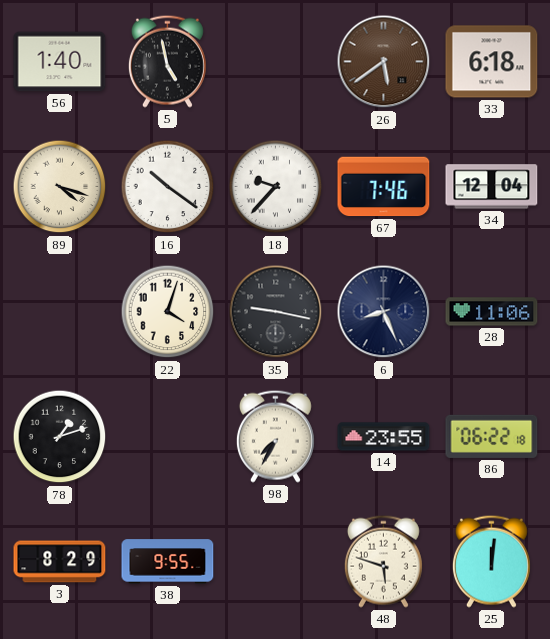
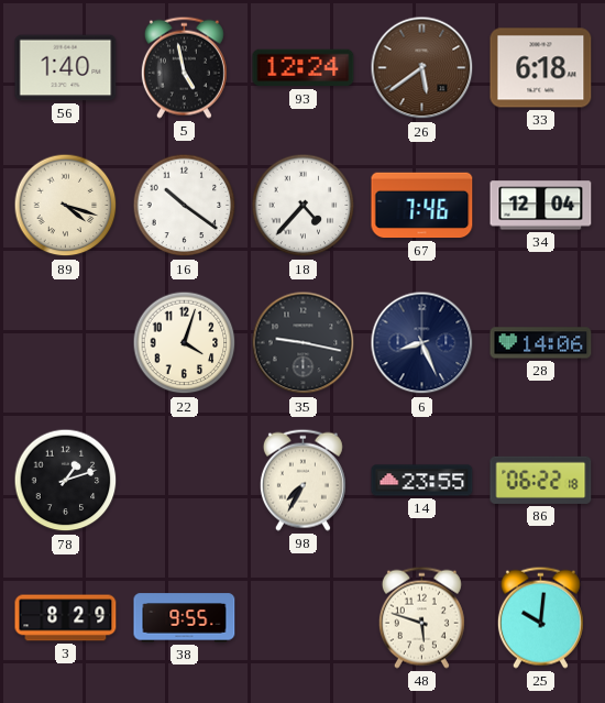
93: none -> 12:24
18: 9:37 -> 4:37
28: 11:06 -> 14:06
25: 12:01 -> 10:01
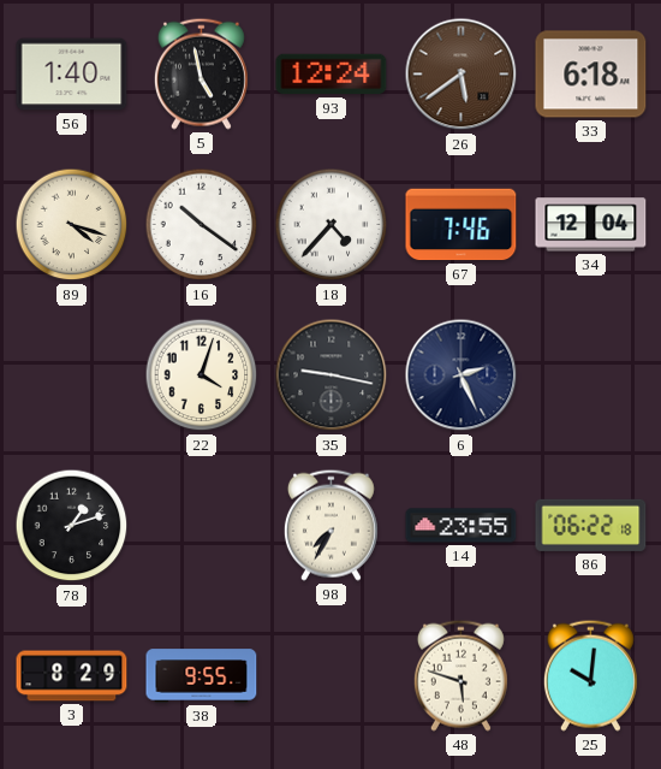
6: 8:26 -> 2:26
28: 14:06 -> none
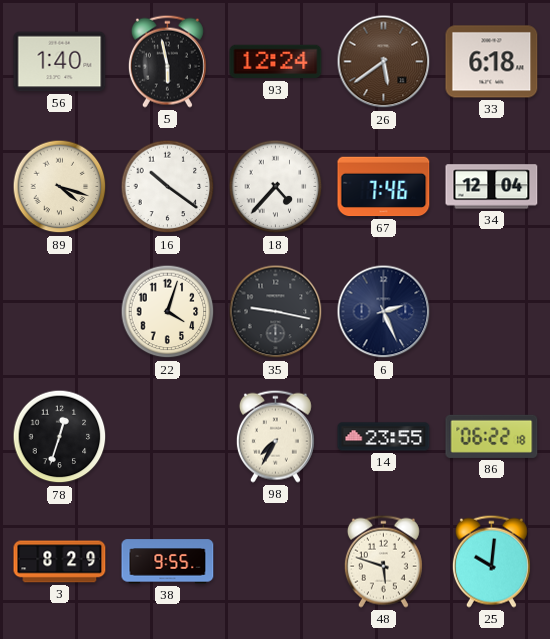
5: 4:58 -> 5:58
78: 1:12 -> 12:33
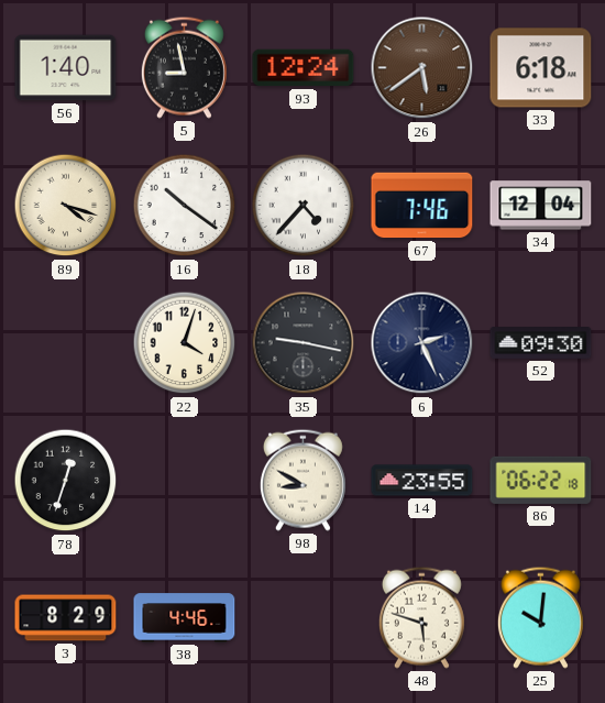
5: 5:58 -> 8:58
52: none -> 09:30
98: 7:35 -> 8:50
38: 9:55 -> 4:46
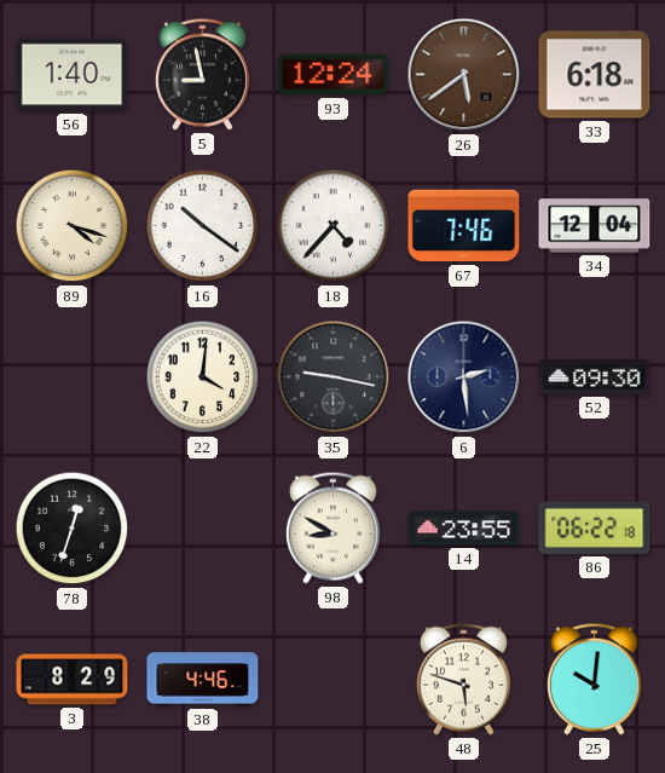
22: 4:03 -> 4:01
6: 2:26 -> 2:29
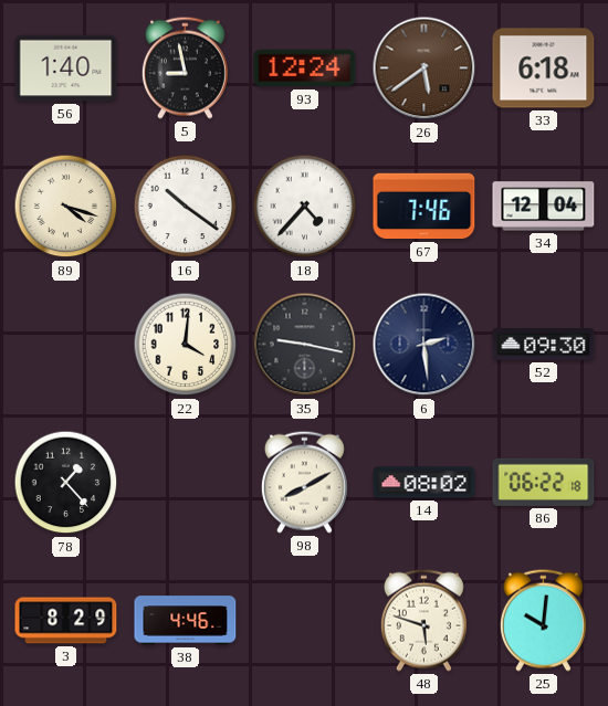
78: 12:33 -> 1:23
98: 8:50 -> 8:10
14: 23:55 -> 08:02
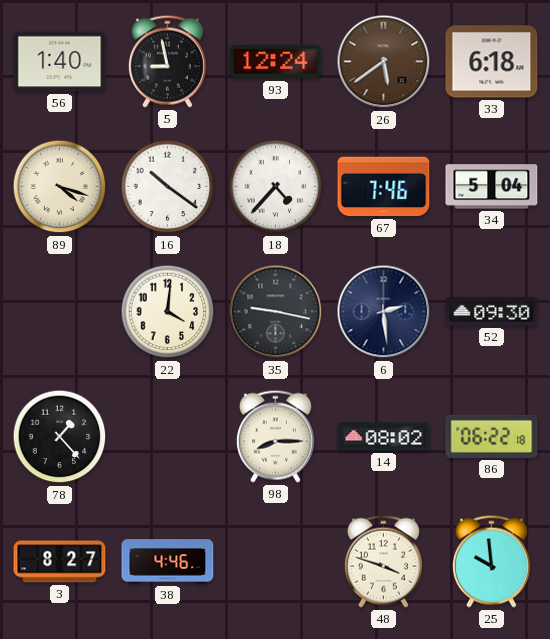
34: 12:04 -> 5:04
98: 8:10 -> 8:15
3: 8:29 -> 8:27
48: 5:48 -> 3:48
25: 10:01 -> 9:59
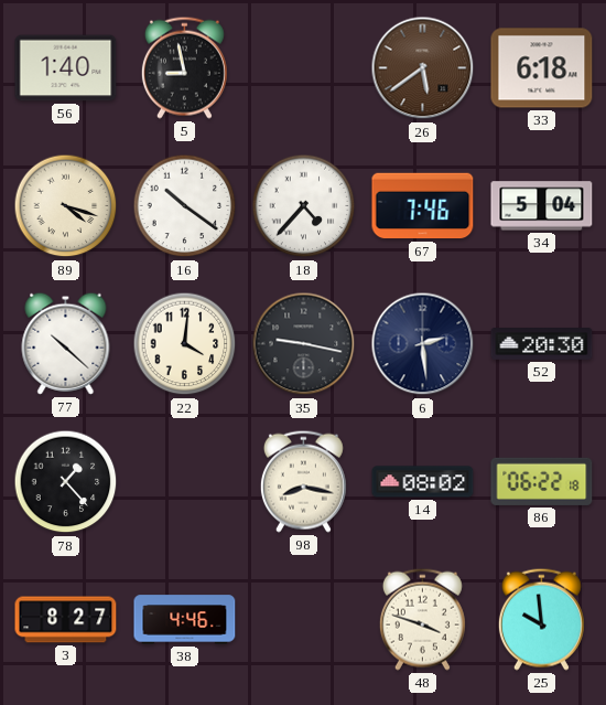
93: 12:24 -> none
77: none -> 10:22
52: 09:30 -> 20:30
98: 8:15 -> 8:17
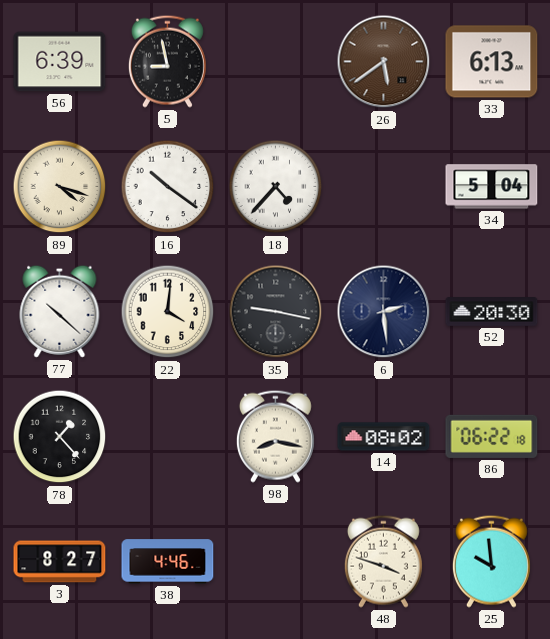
56: 1:40 -> 6:39
33: 6:18 -> 6:13
67: 7:46 -> none
